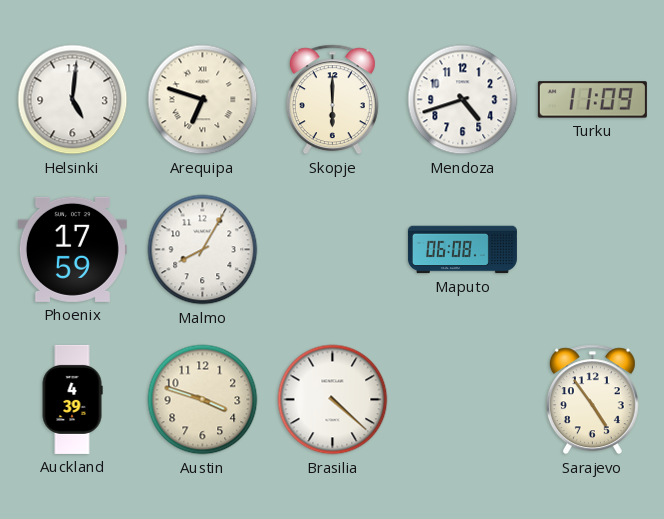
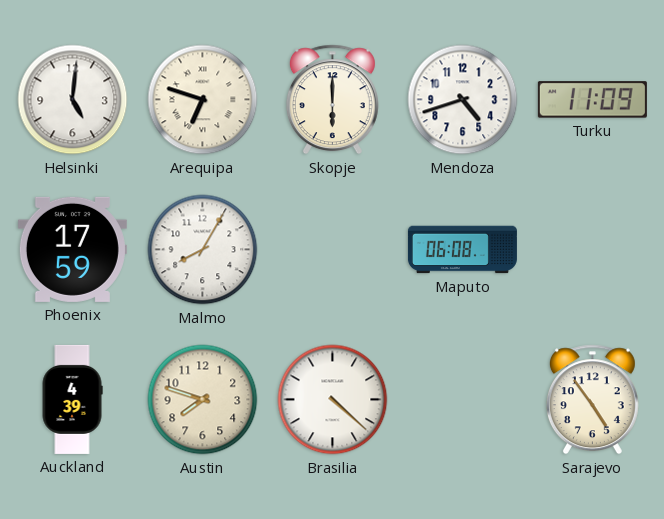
Austin: 3:48 -> 7:48
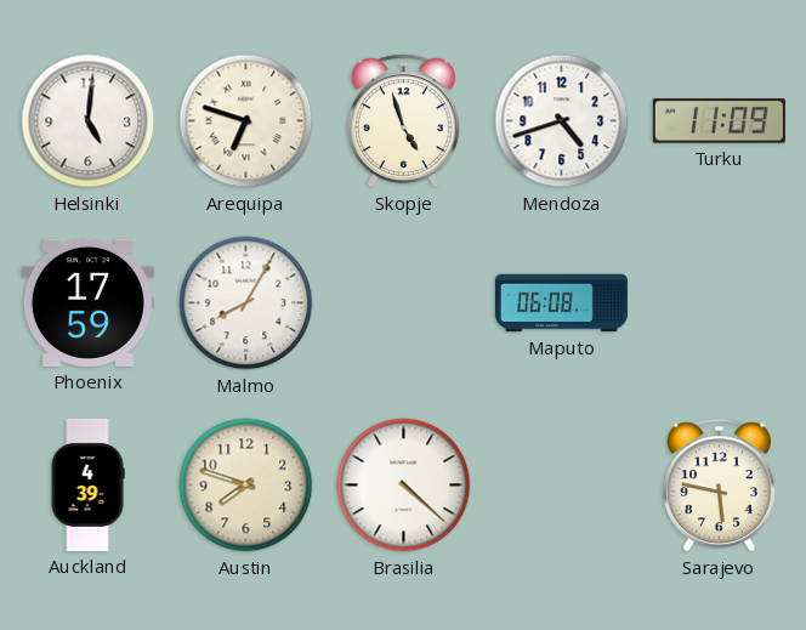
Skopje: 6:00 -> 4:57
Sarajevo: 4:54 -> 5:47
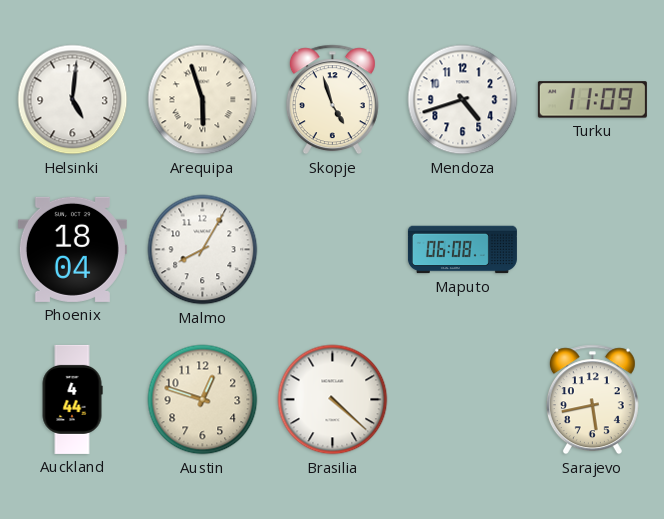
Arequipa: 6:48 -> 5:57
Phoenix: 17:59 -> 18:04
Auckland: 4:39 -> 4:44
Austin: 7:48 -> 12:48
Sarajevo: 5:47 -> 5:43
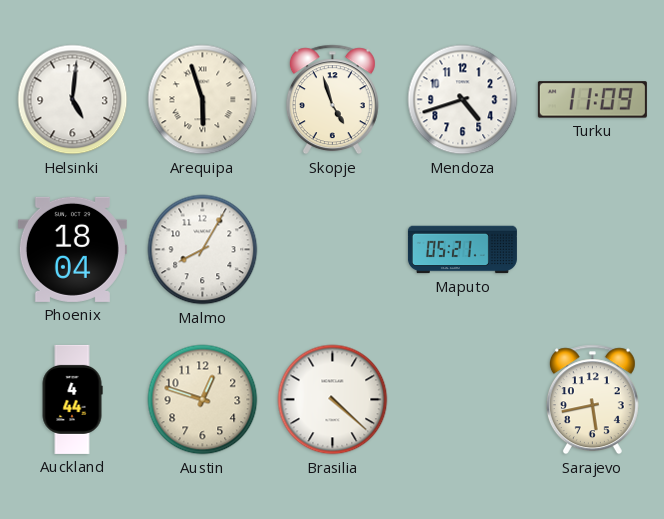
Maputo: 06:08 -> 05:21
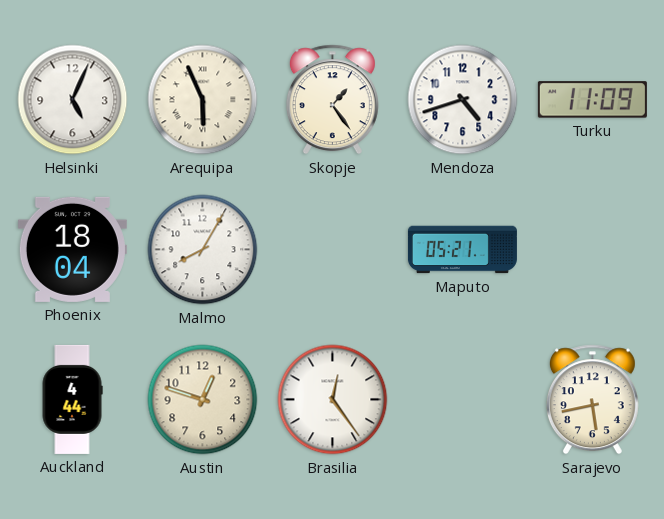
Helsinki: 5:01 -> 5:04
Arequipa: 5:57 -> 5:56
Skopje: 4:57 -> 1:24
Brasilia: 4:22 -> 12:24
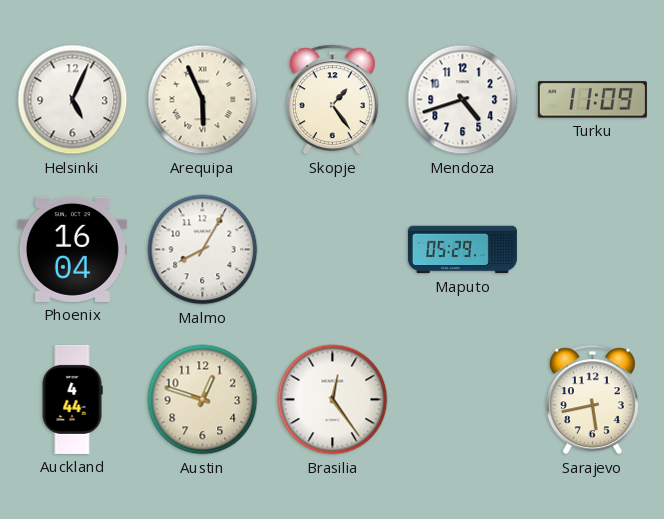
Phoenix: 18:04 -> 16:04
Maputo: 05:21 -> 05:29
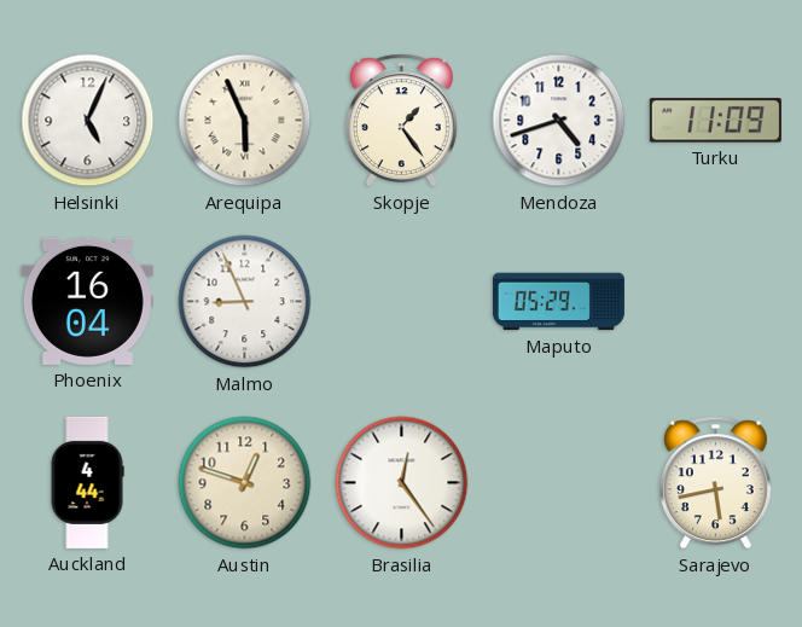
Malmo: 8:05 -> 8:56
